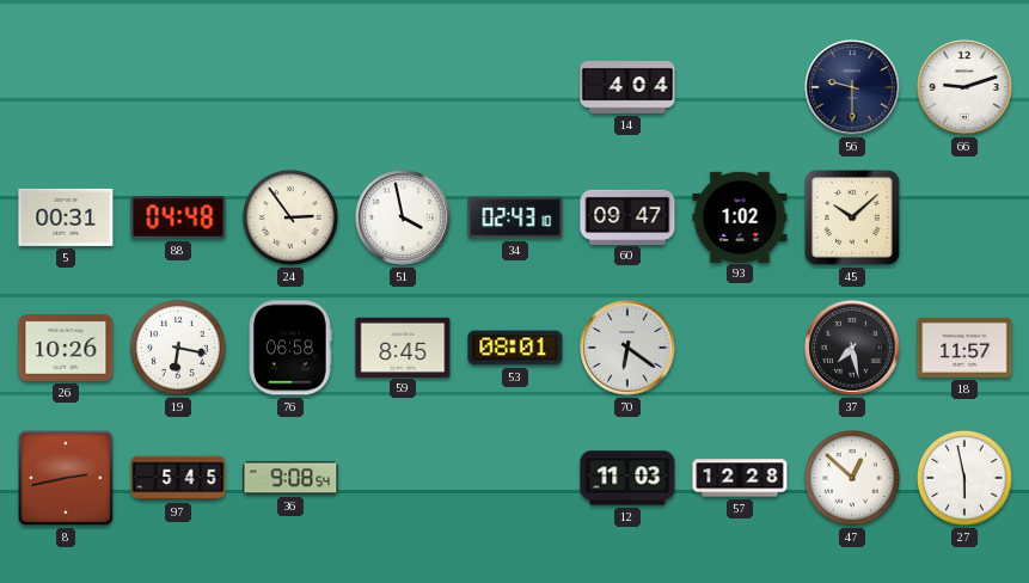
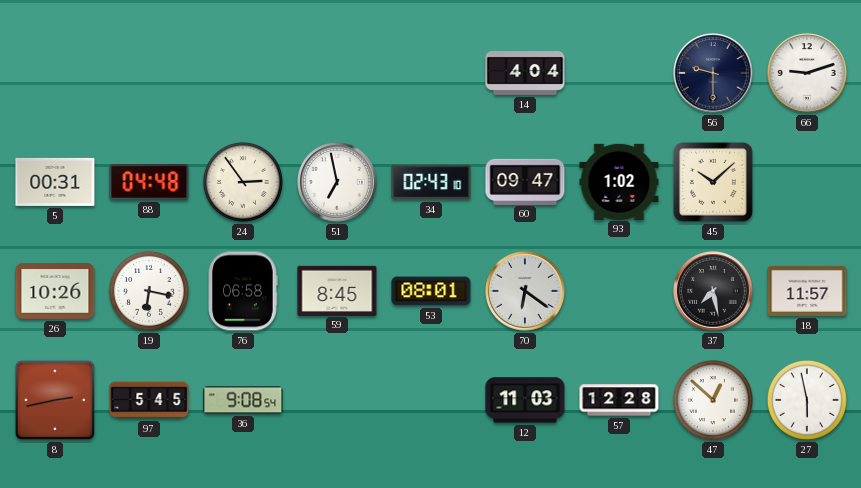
51: 3:58 -> 6:58
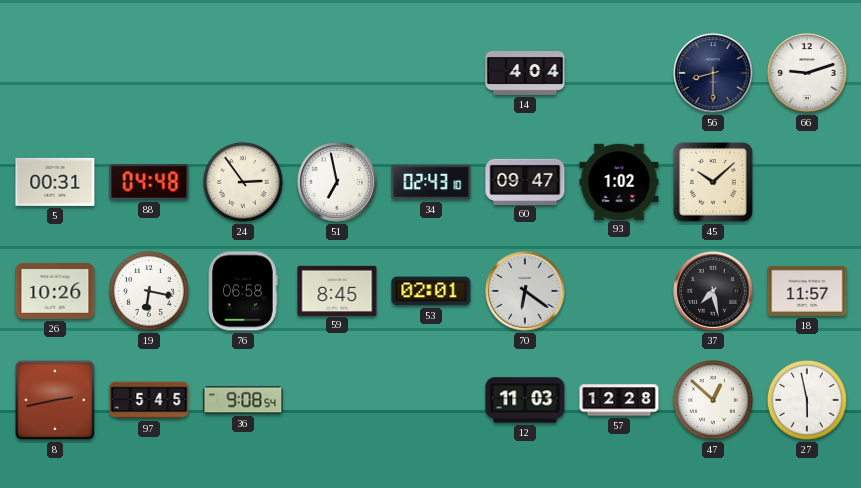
56: 9:30 -> 8:30
53: 08:01 -> 02:01
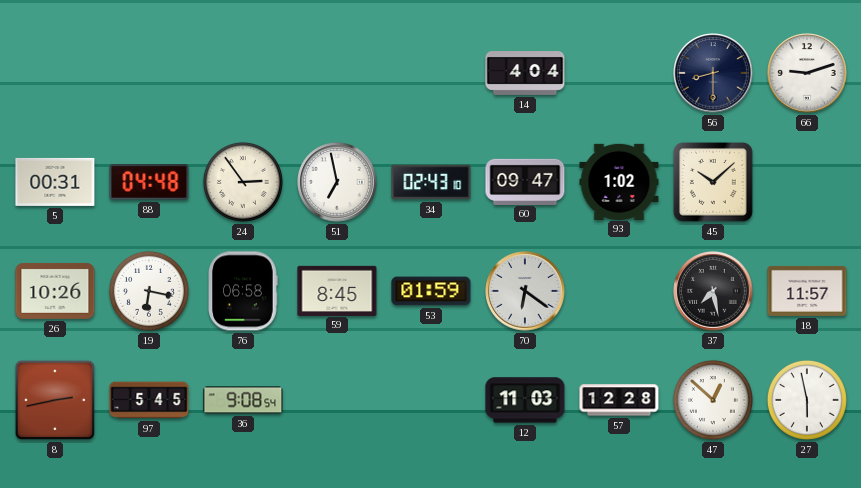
53: 02:01 -> 01:59
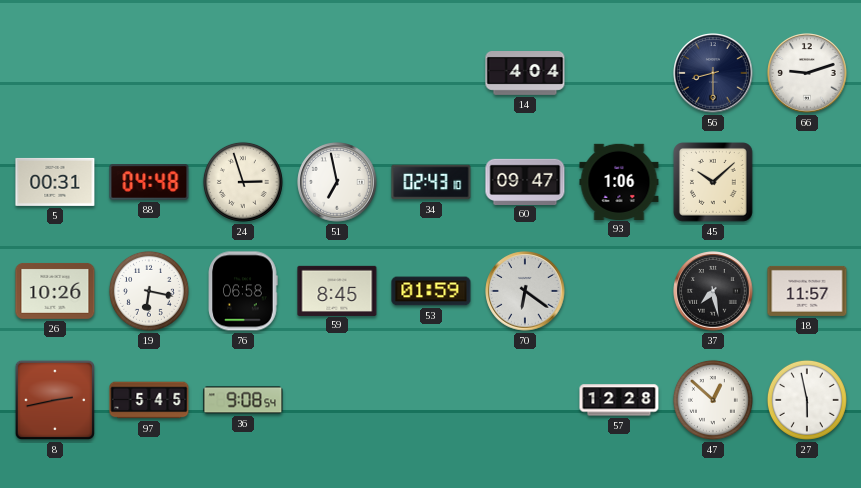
24: 2:54 -> 2:57
93: 1:02 -> 1:06
12: 11:03 -> none
